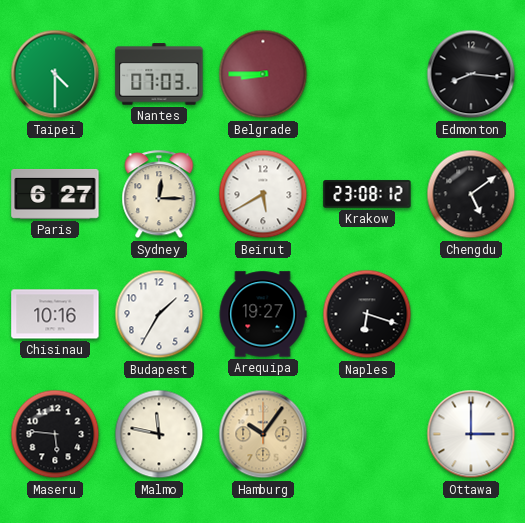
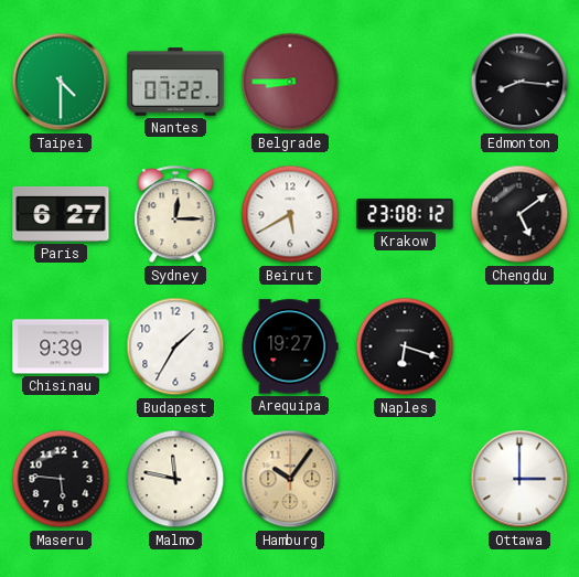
Nantes: 07:03 -> 07:22
Chisinau: 10:16 -> 9:39
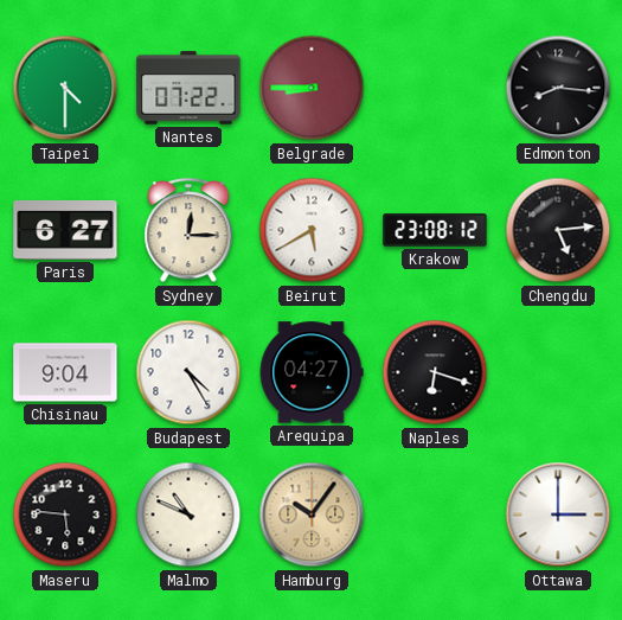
Chengdu: 5:09 -> 5:14
Chisinau: 9:39 -> 9:04
Budapest: 1:35 -> 4:25
Arequipa: 19:27 -> 04:27
Malmo: 11:47 -> 10:49
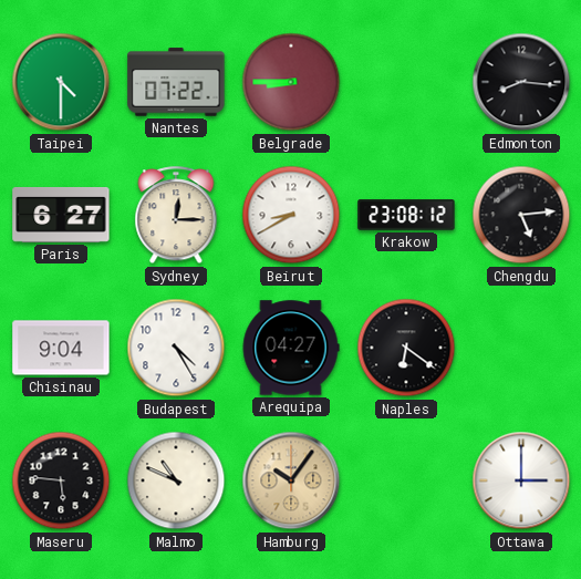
Beirut: 5:40 -> 8:40
Naples: 6:18 -> 6:21
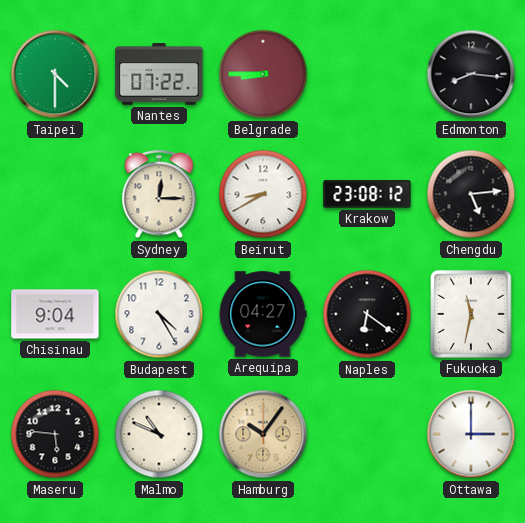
Paris: 6:27 -> none
Fukuoka: none -> 11:32
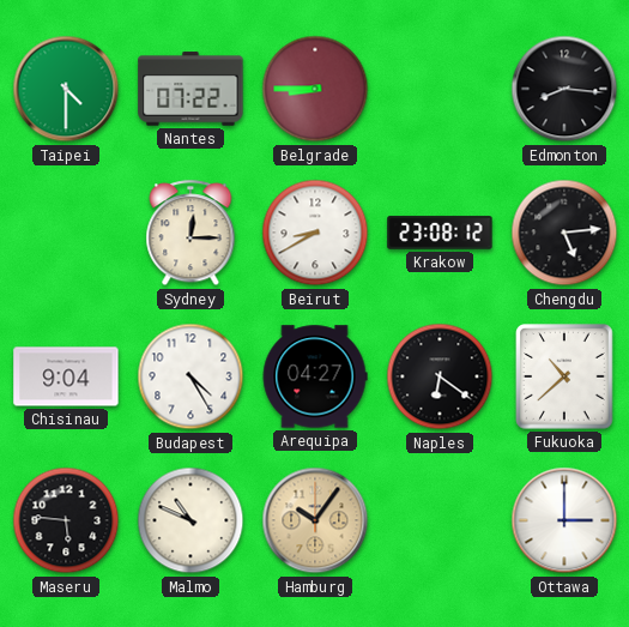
Fukuoka: 11:32 -> 10:38
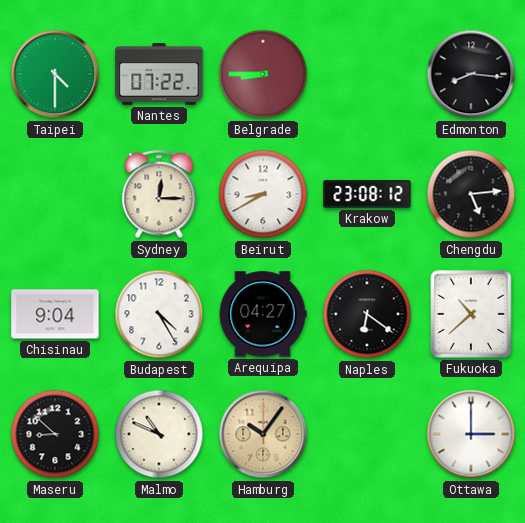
Maseru: 5:46 -> 8:52
